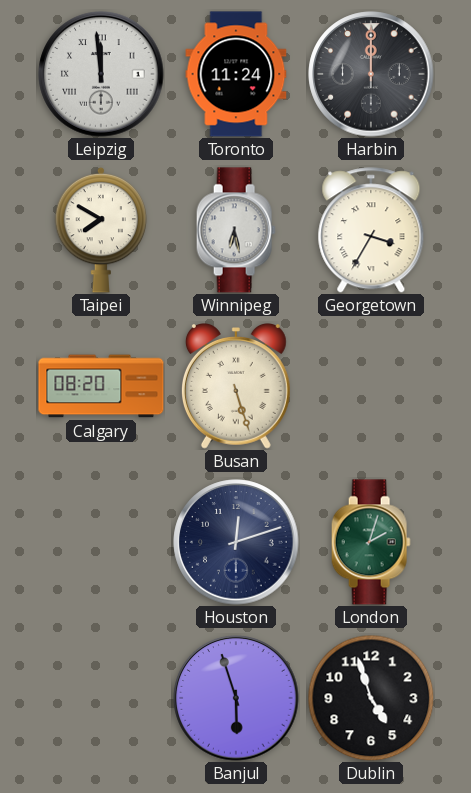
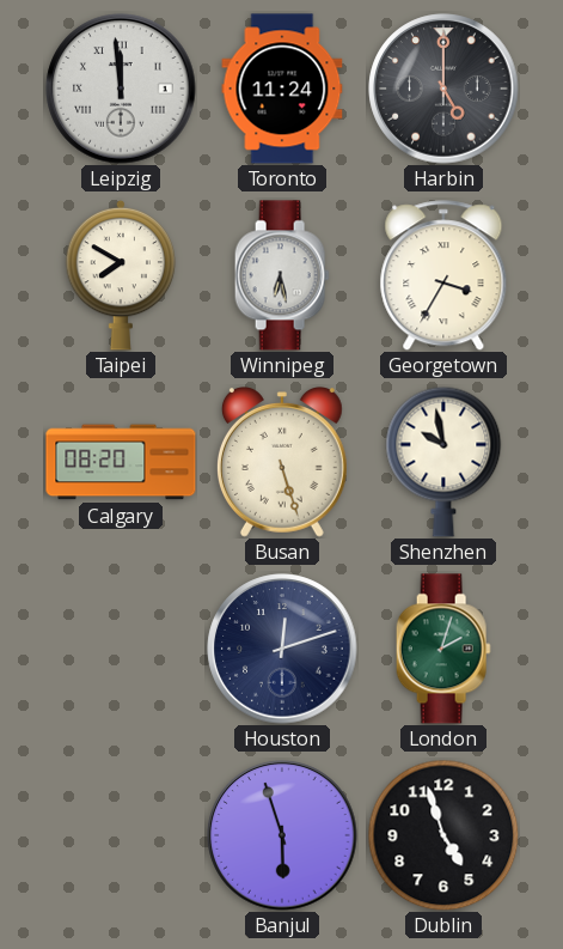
Harbin: 12:00 -> 5:00
Shenzhen: none -> 9:58
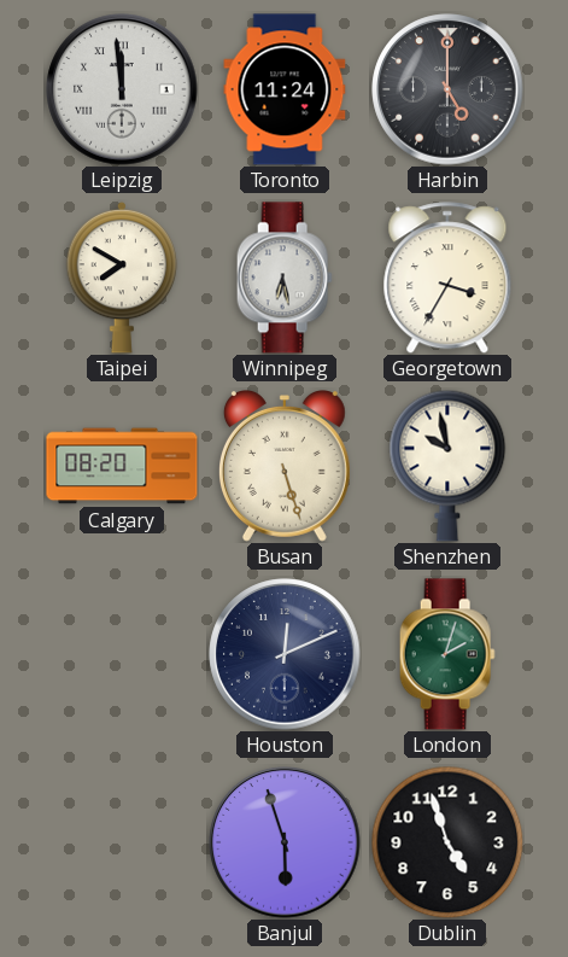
Houston: 12:12 -> 12:11
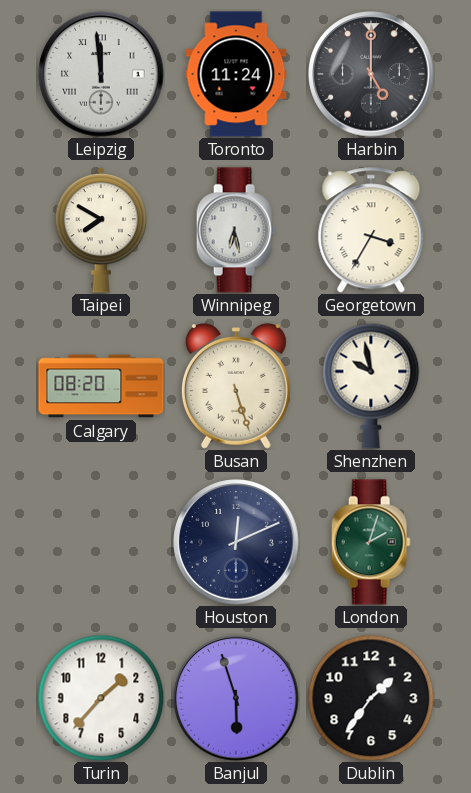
Turin: none -> 1:37
Dublin: 4:57 -> 1:36
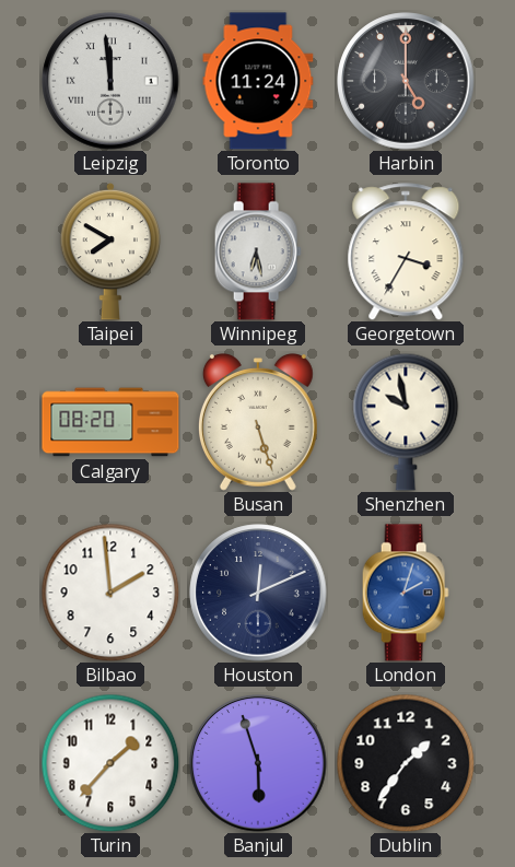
Bilbao: none -> 1:59
London dial: green -> blue
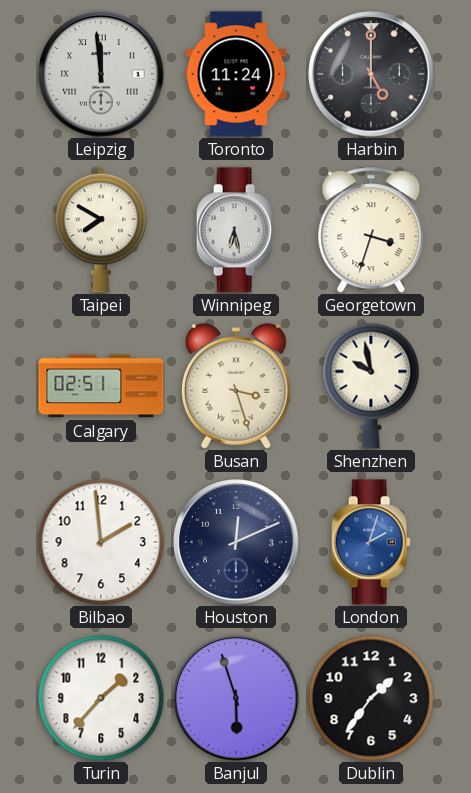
Georgetown: 3:35 -> 3:33
Calgary: 08:20 -> 02:51
Busan: 5:27 -> 3:27
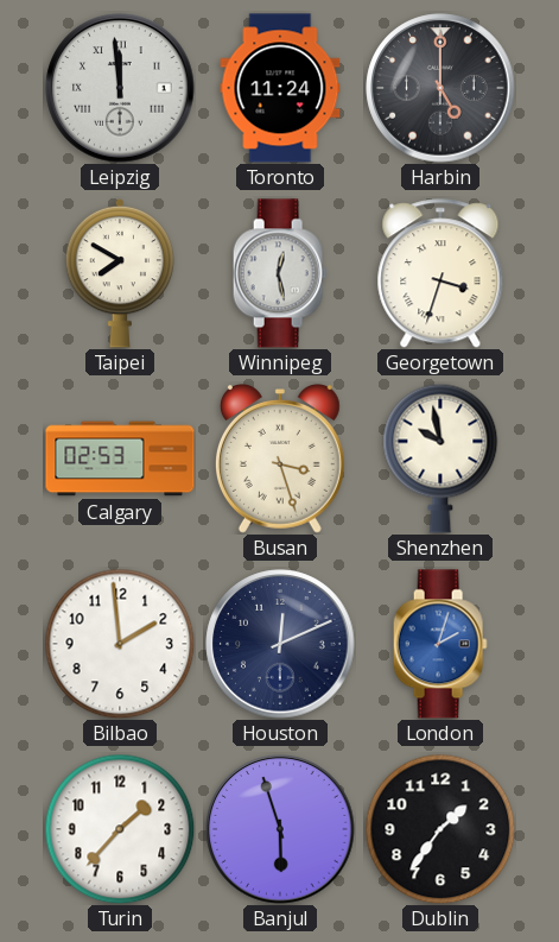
Winnipeg: 6:28 -> 12:28
Calgary: 02:51 -> 02:53
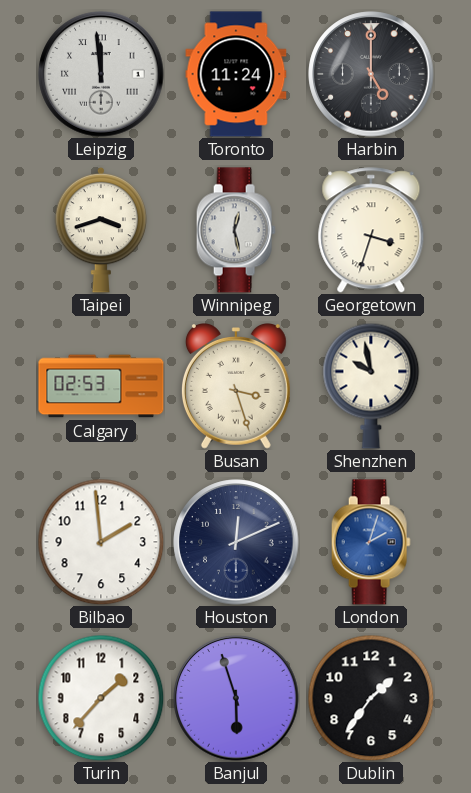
Taipei: 7:50 -> 3:42
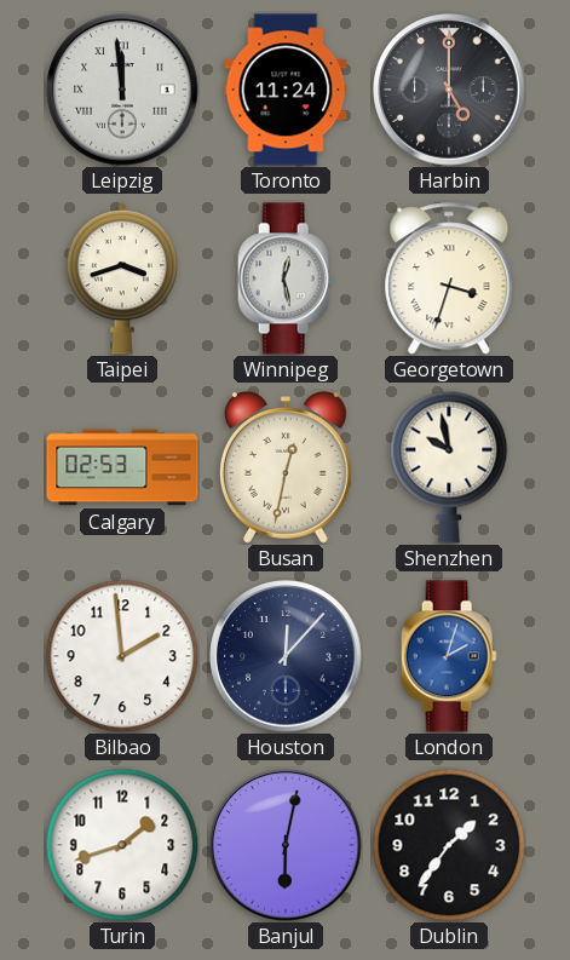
Busan: 3:27 -> 12:32
Houston: 12:11 -> 12:07
Turin: 1:37 -> 1:42
Banjul: 5:57 -> 6:02
